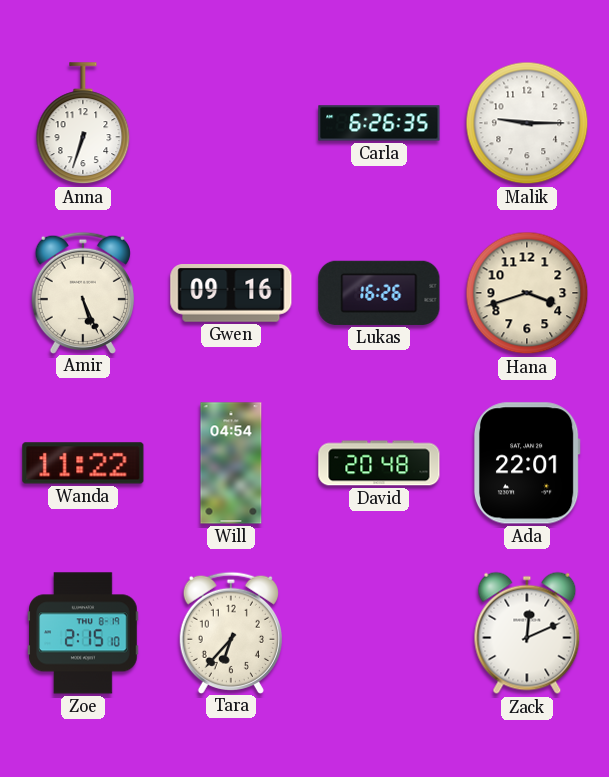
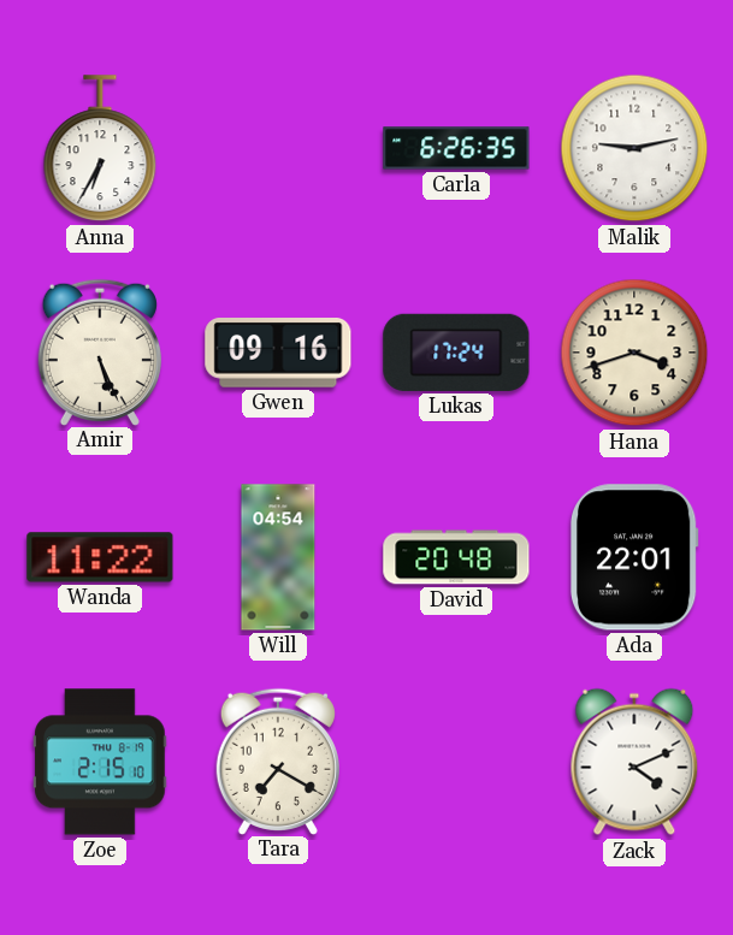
Anna: 6:33 -> 6:35
Malik: 9:15 -> 9:13
Lukas: 16:26 -> 17:24
Tara: 6:37 -> 7:20
Zack: 12:11 -> 4:11
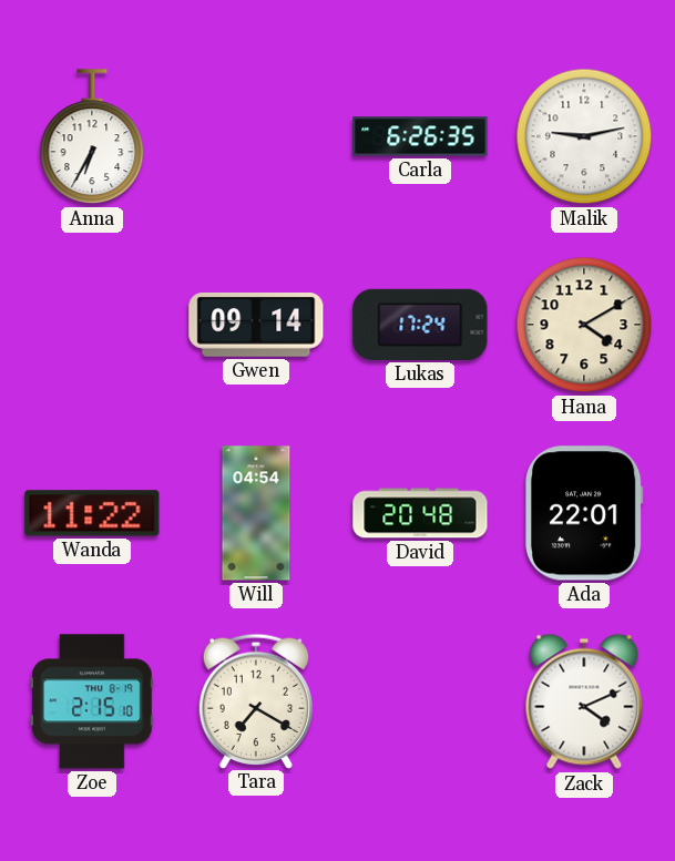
Amir: 5:26 -> none
Gwen: 09:16 -> 09:14
Hana: 3:42 -> 4:10
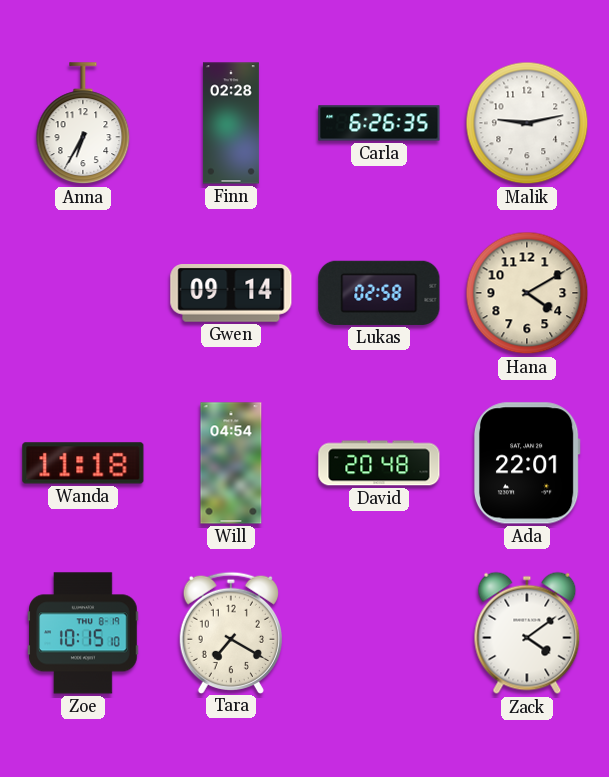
Finn: none -> 02:28
Lukas: 17:24 -> 02:58
Wanda: 11:22 -> 11:18
Zoe: 2:15 -> 10:15
Zack: 4:11 -> 4:09
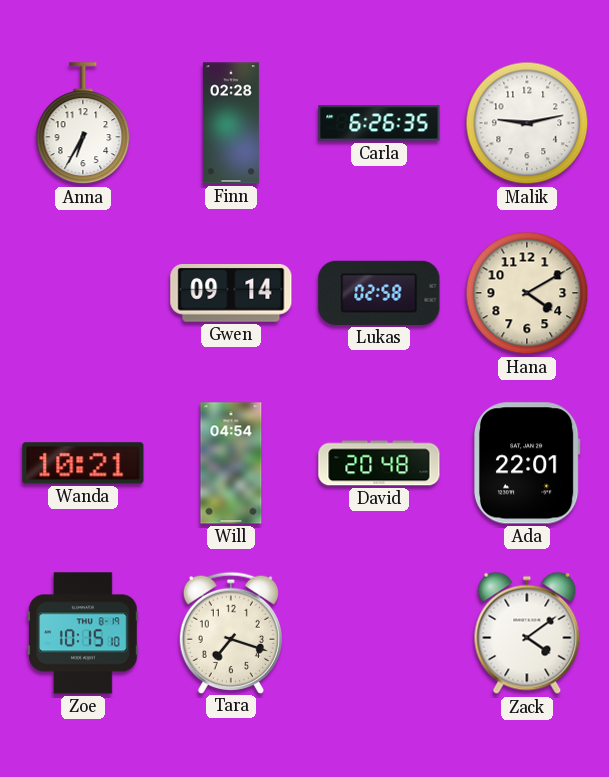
Wanda: 11:18 -> 10:21
Tara: 7:20 -> 7:18
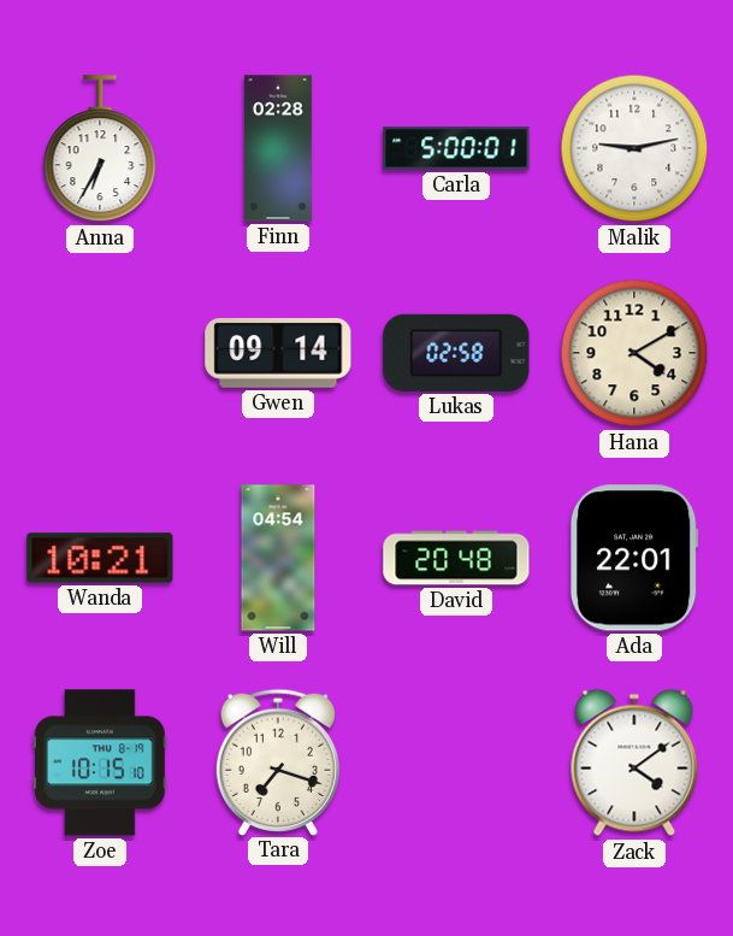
Carla: 6:26 -> 5:00
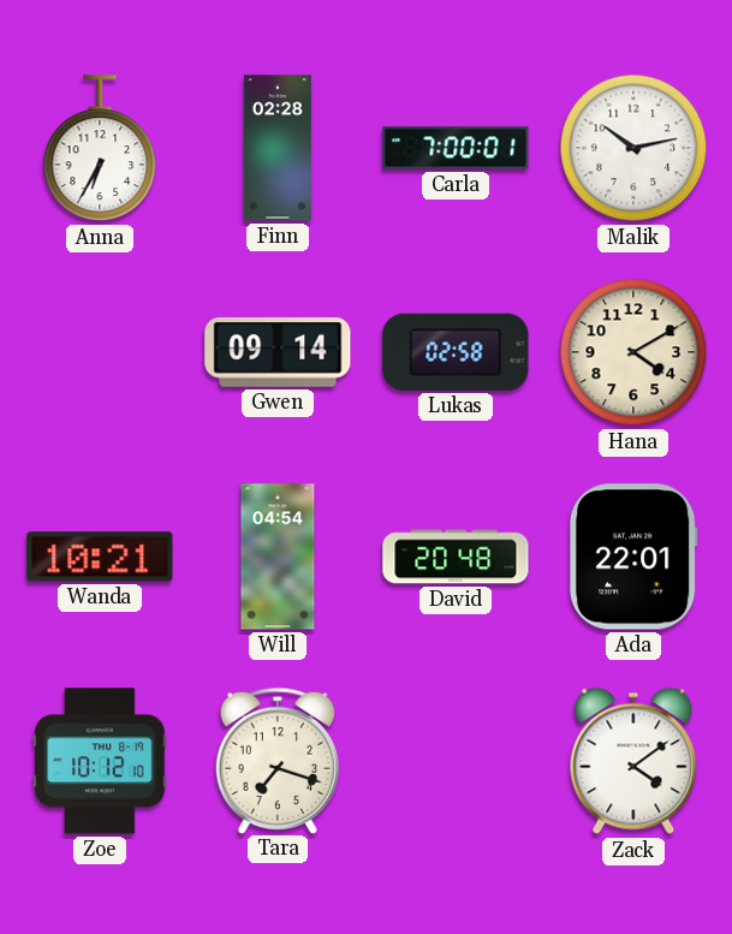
Carla: 5:00 -> 7:00
Malik: 9:13 -> 10:13
Zoe: 10:15 -> 10:12
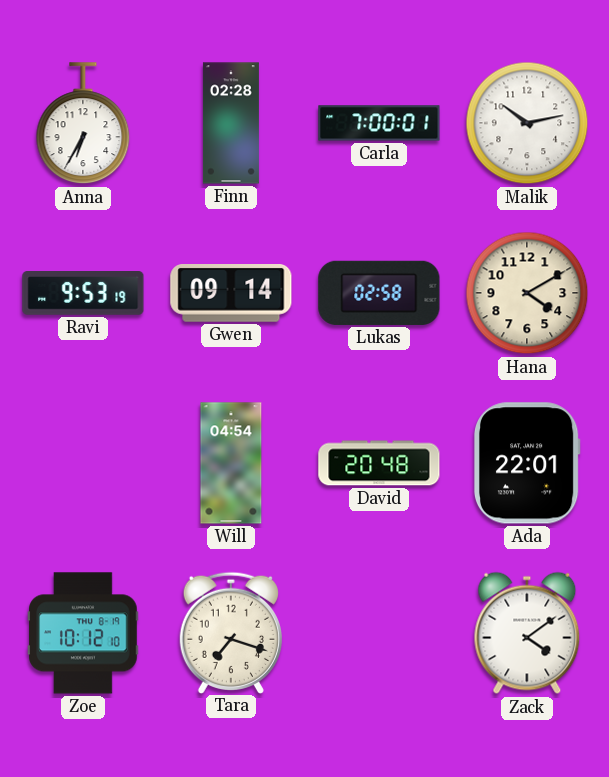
Ravi: none -> 9:53
Wanda: 10:21 -> none
